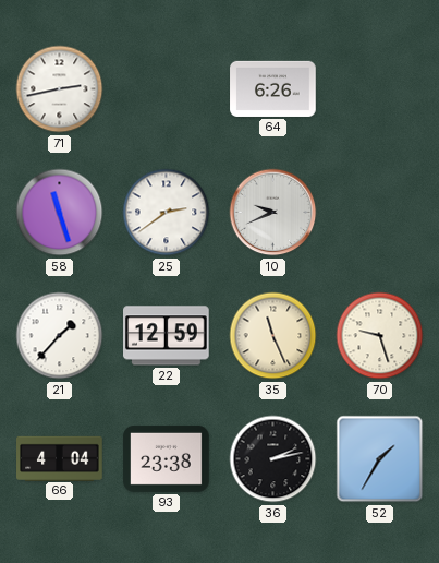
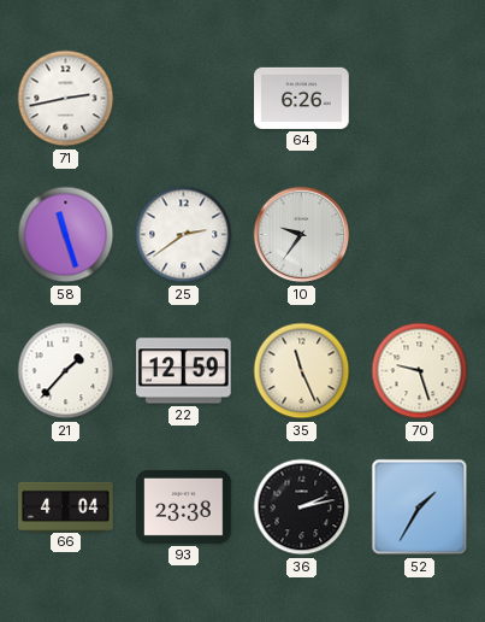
10: 9:41 -> 9:36
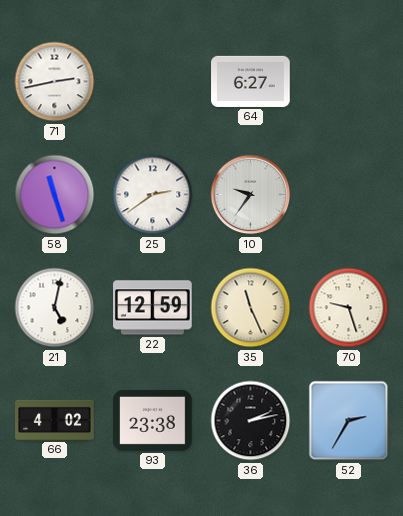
64: 6:26 -> 6:27
21: 1:37 -> 5:02
66: 4:04 -> 4:02
52: 1:35 -> 2:35
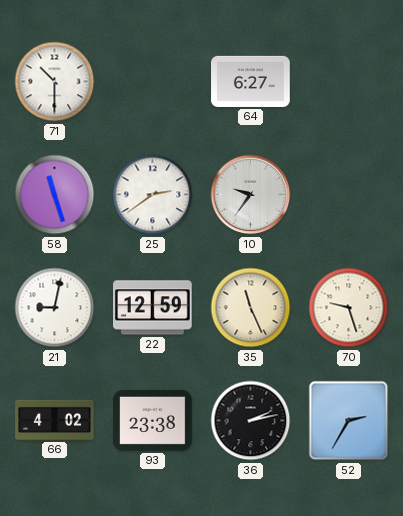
71: 2:43 -> 10:30
21: 5:02 -> 9:02
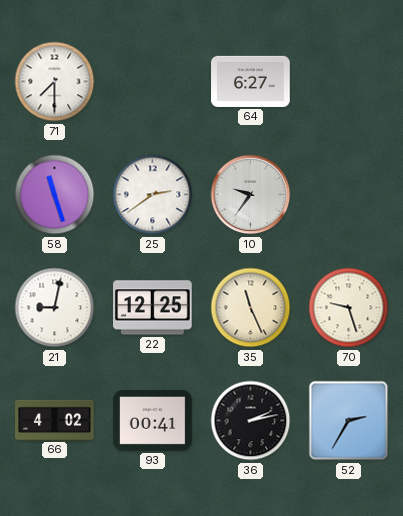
71: 10:30 -> 7:30
22: 12:59 -> 12:25
93: 23:38 -> 00:41
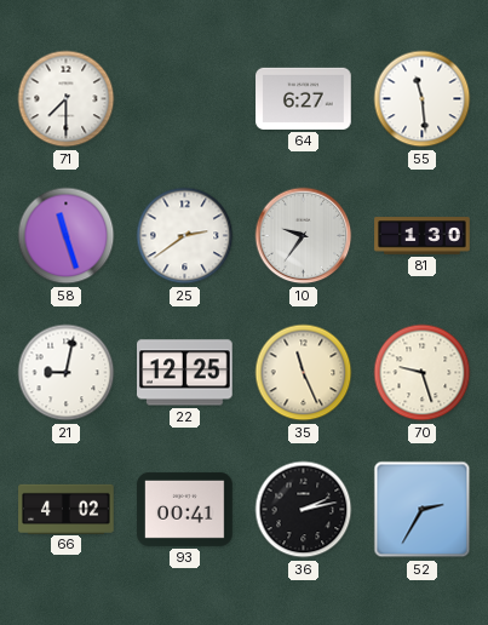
55: none -> 11:29
81: none -> 1:30
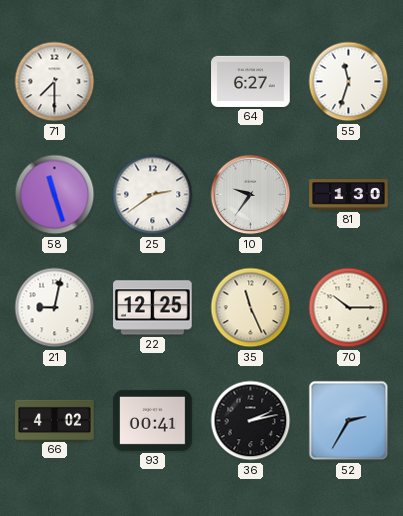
55: 11:29 -> 11:33
70: 9:27 -> 10:15
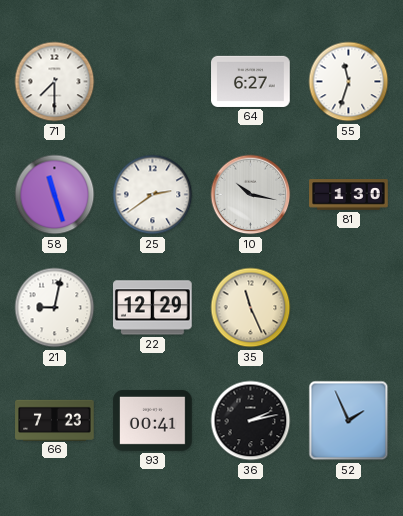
10: 9:36 -> 10:17
22: 12:25 -> 12:29
70: 10:15 -> none
66: 4:02 -> 7:23
52: 2:35 -> 1:56
